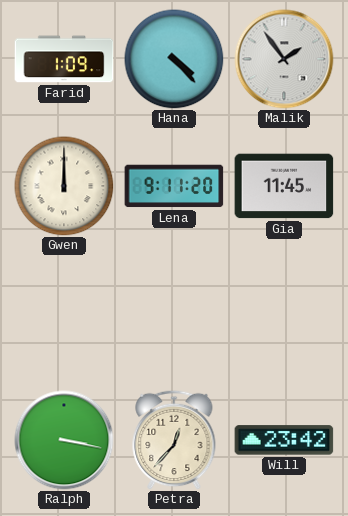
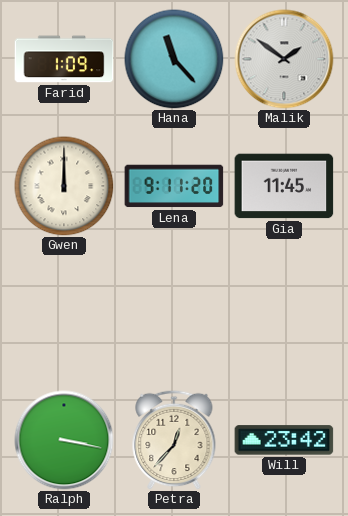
Hana: 4:23 -> 11:23
Malik: 1:54 -> 1:51
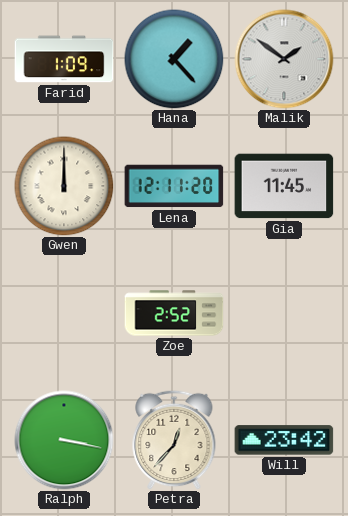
Hana: 11:23 -> 1:23
Lena: 9:11 -> 12:11
Zoe: none -> 2:52
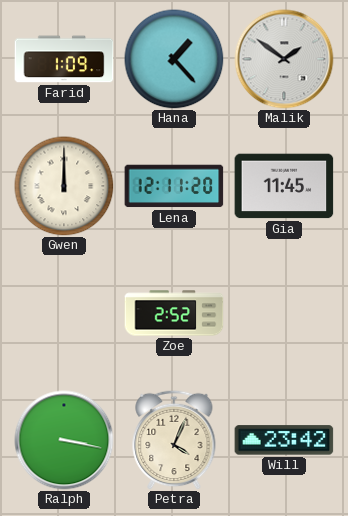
Petra: 12:37 -> 4:04
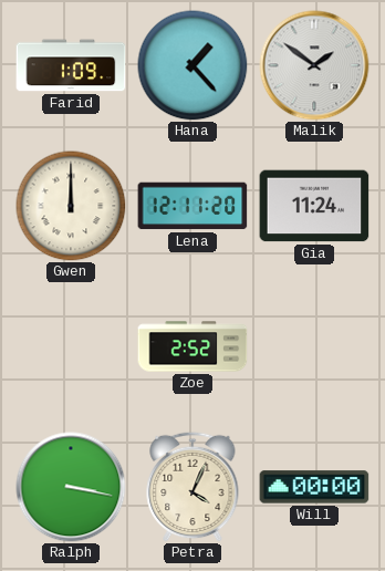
Gia: 11:45 -> 11:24
Will: 23:42 -> 00:00
